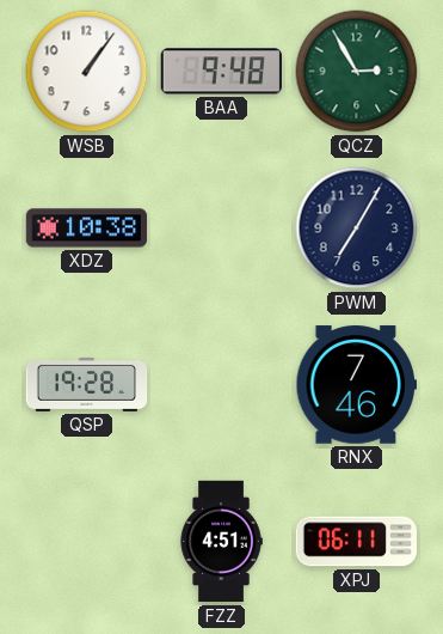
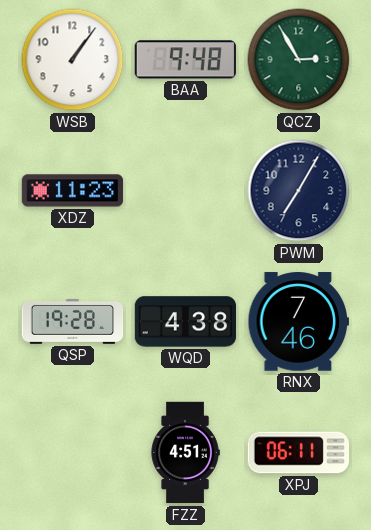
XDZ: 10:38 -> 11:23
WQD: none -> 4:38
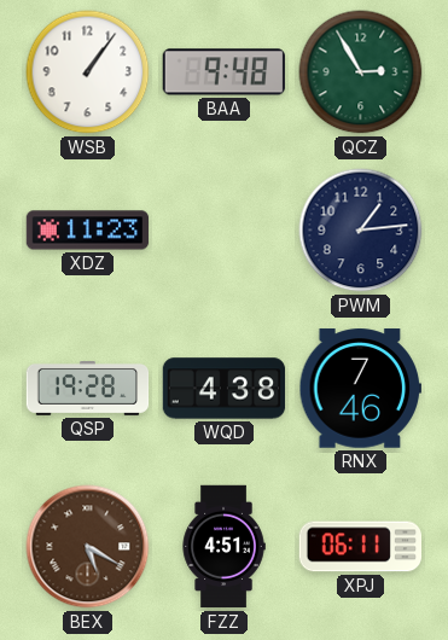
PWM: 7:05 -> 1:14
BEX: none -> 5:20
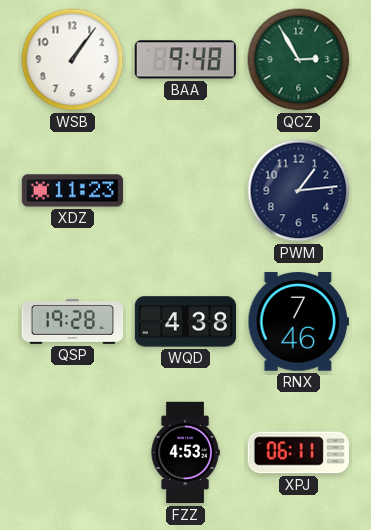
BEX: 5:20 -> none
FZZ: 4:51 -> 4:53
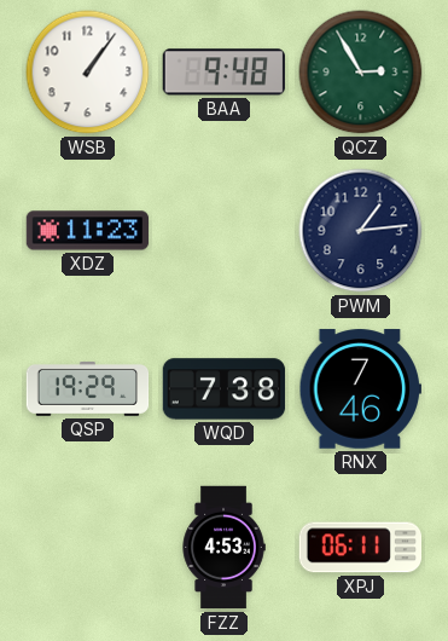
QSP: 19:28 -> 19:29
WQD: 4:38 -> 7:38
